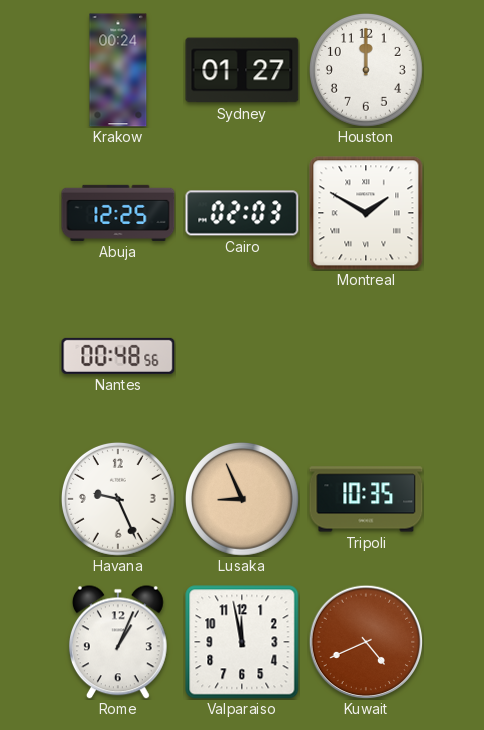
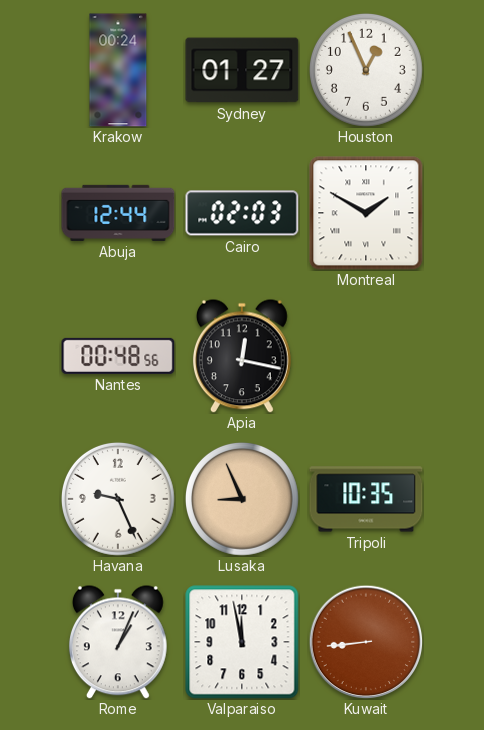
Houston: 12:00 -> 12:56
Abuja: 12:25 -> 12:44
Apia: none -> 12:17
Kuwait: 4:41 -> 8:44
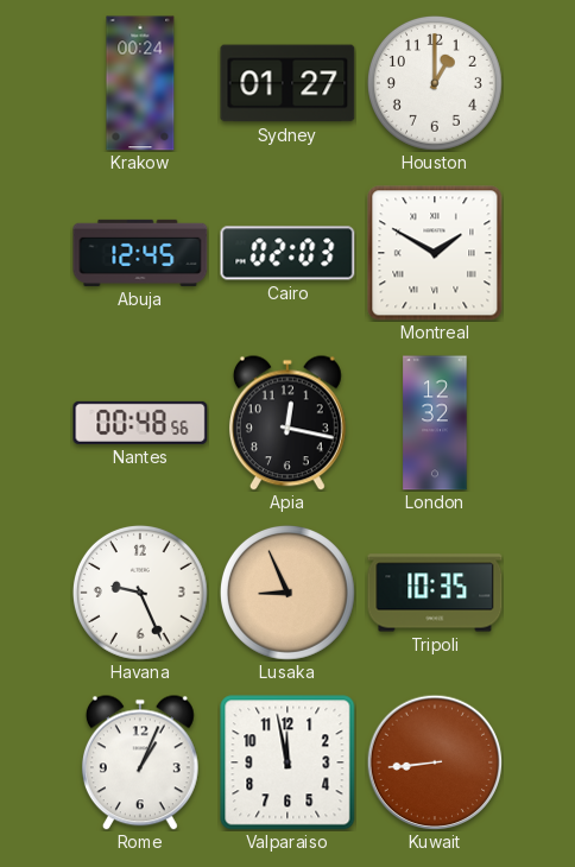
Houston: 12:56 -> 1:00
Abuja: 12:44 -> 12:45
London: none -> 12:32
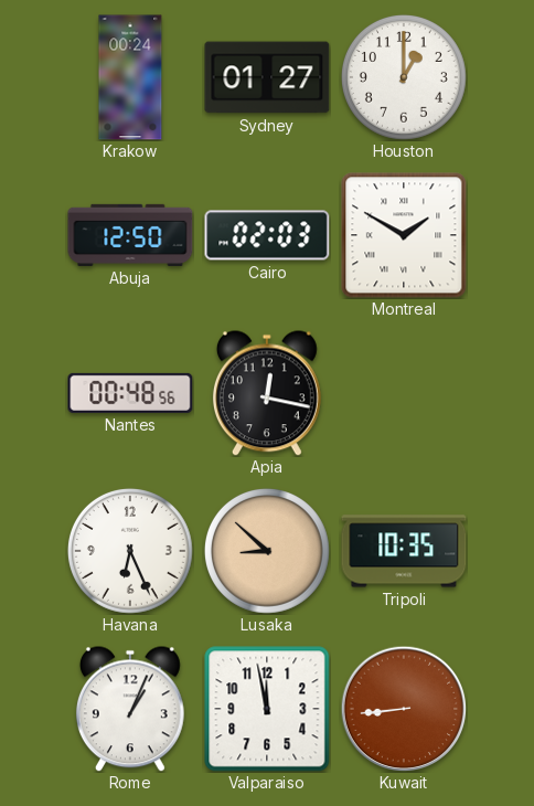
Abuja: 12:45 -> 12:50
London: 12:32 -> none
Havana: 9:26 -> 6:26
Lusaka: 8:56 -> 8:52
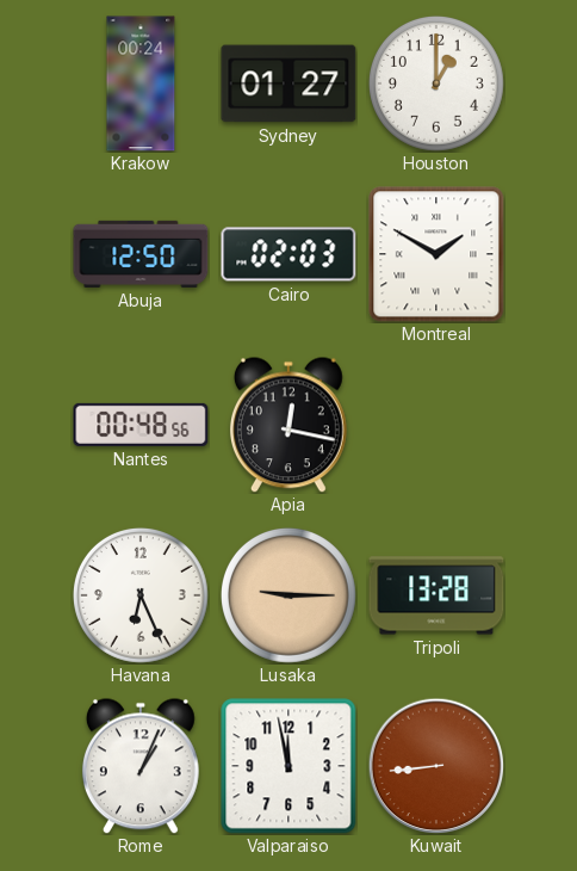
Lusaka: 8:52 -> 9:15
Tripoli: 10:35 -> 13:28
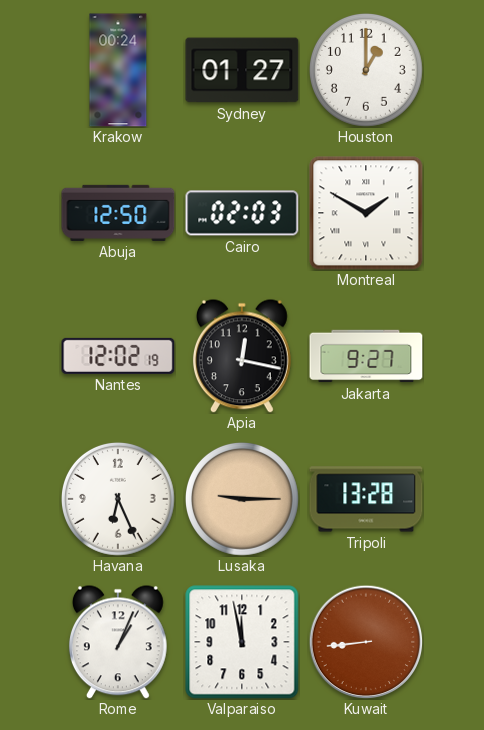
Nantes: 00:48 -> 12:02
Jakarta: none -> 9:27
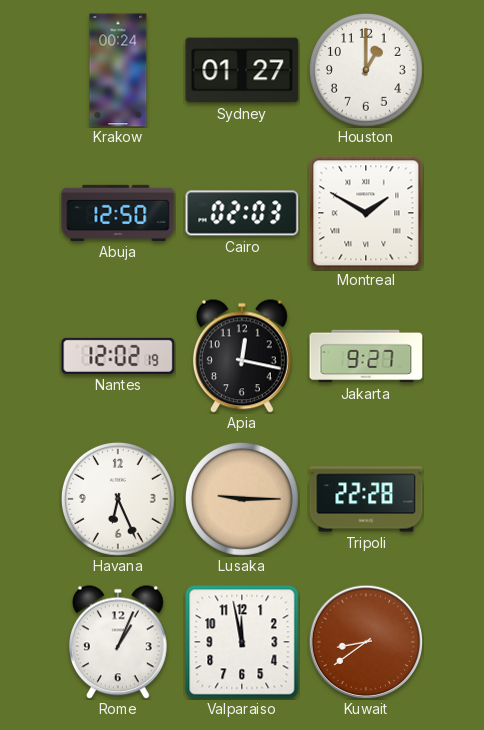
Tripoli: 13:28 -> 22:28
Kuwait: 8:44 -> 8:39
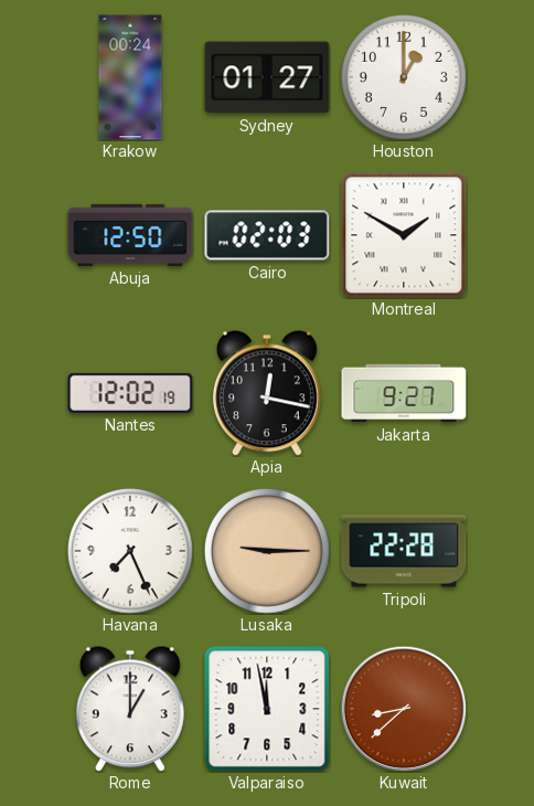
Havana: 6:26 -> 7:26
Rome: 1:04 -> 1:00
Kuwait: 8:39 -> 8:38
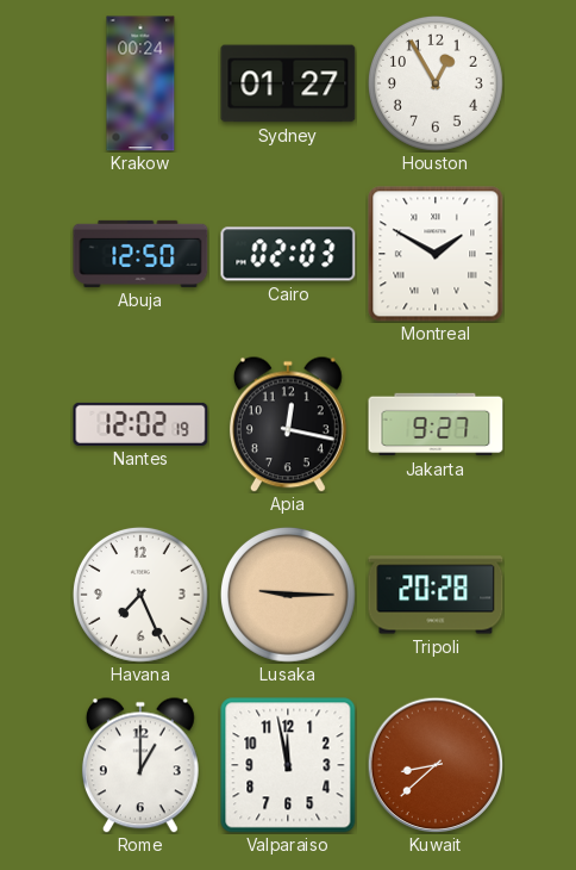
Houston: 1:00 -> 12:55
Tripoli: 22:28 -> 20:28
